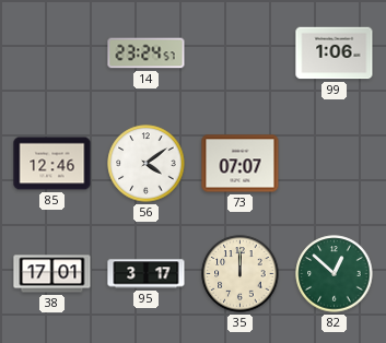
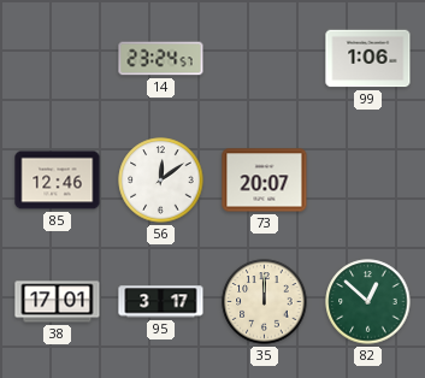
56: 4:09 -> 12:09
73: 07:07 -> 20:07
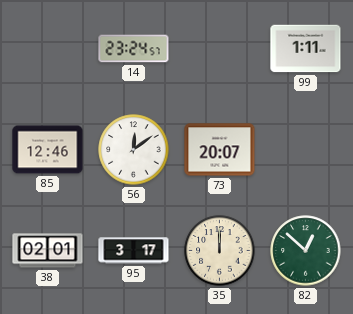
99: 1:06 -> 1:11
38: 17:01 -> 02:01
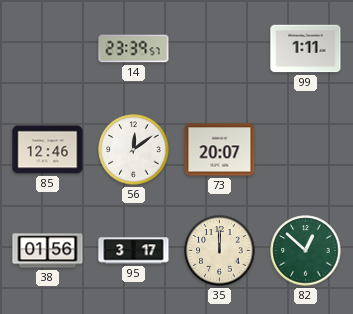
14: 23:24 -> 23:39
38: 02:01 -> 01:56
